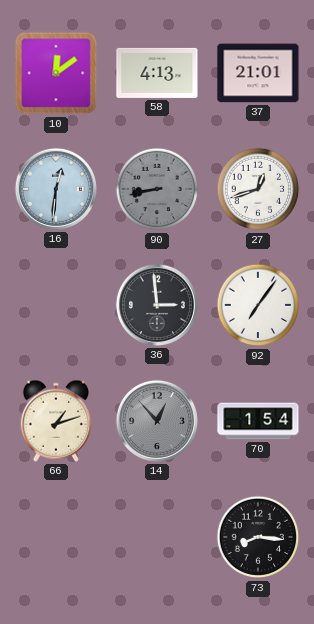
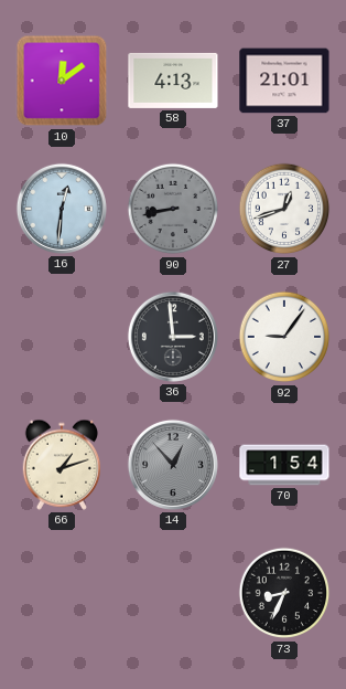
92: 7:06 -> 9:06
73: 8:16 -> 8:34
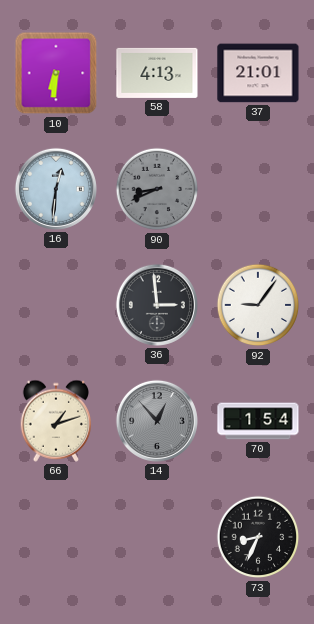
10: 12:09 -> 6:31
90: 8:43 -> 8:41
27: 12:42 -> none
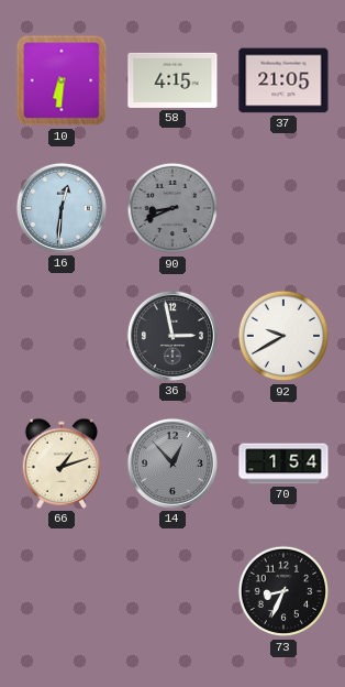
58: 4:13 -> 4:15
37: 21:01 -> 21:05
36: 2:59 -> 2:58
92: 9:06 -> 9:40
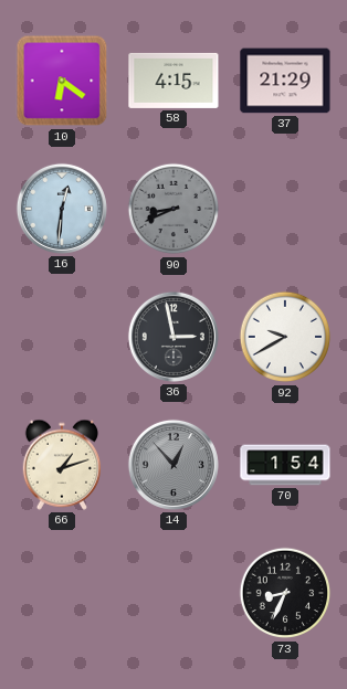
10: 6:31 -> 6:21
37: 21:05 -> 21:29
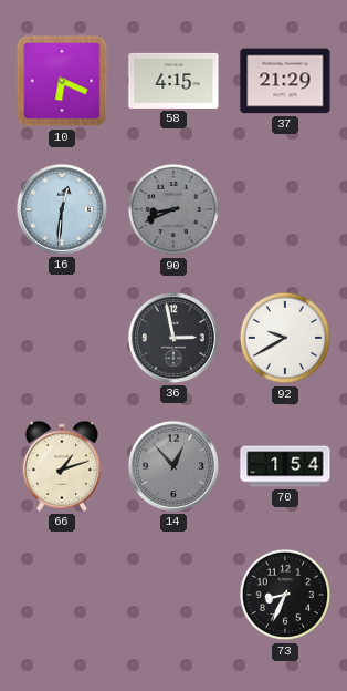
10: 6:21 -> 6:19
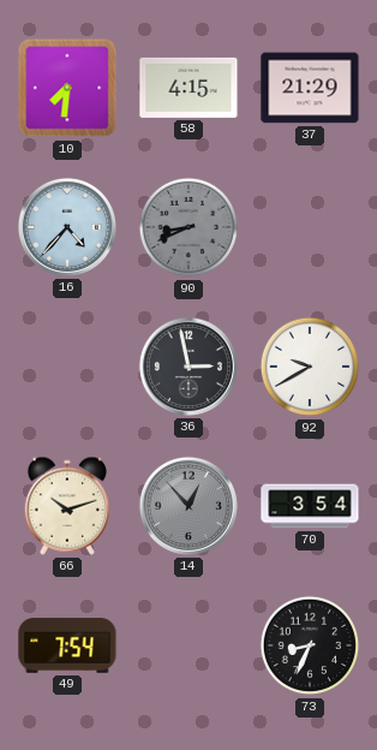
10: 6:19 -> 7:31
16: 12:31 -> 4:37
66: 1:12 -> 10:12
70: 1:54 -> 3:54
49: none -> 7:54
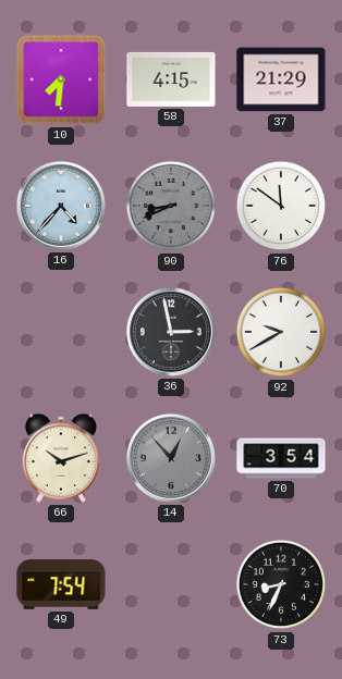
76: none -> 11:51
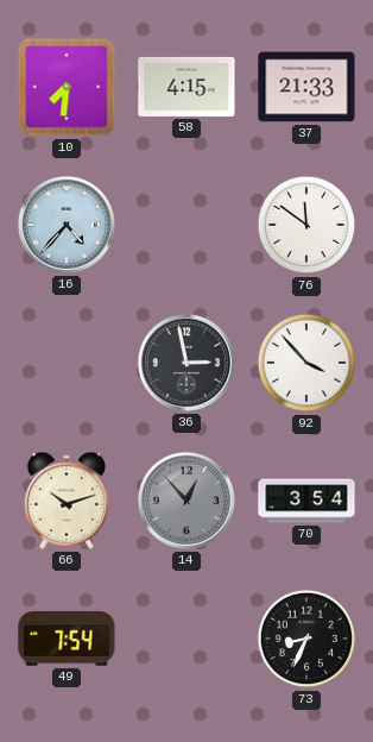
37: 21:29 -> 21:33
90: 8:41 -> none
92: 9:40 -> 3:53
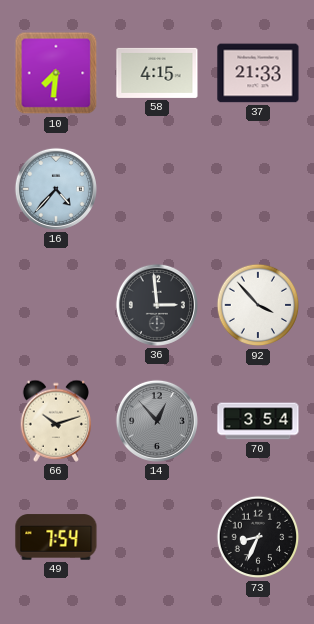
76: 11:51 -> none
36: 2:58 -> 2:59
